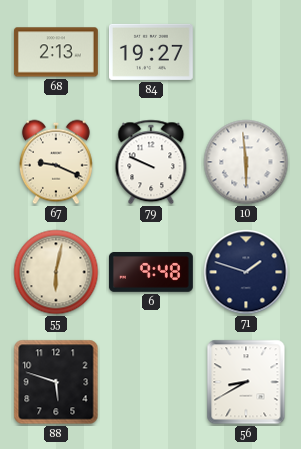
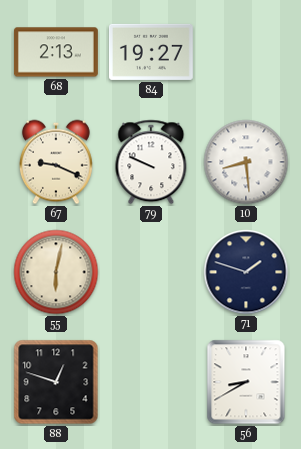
10: 5:59 -> 8:29
6: 9:48 -> none
88: 5:48 -> 12:48
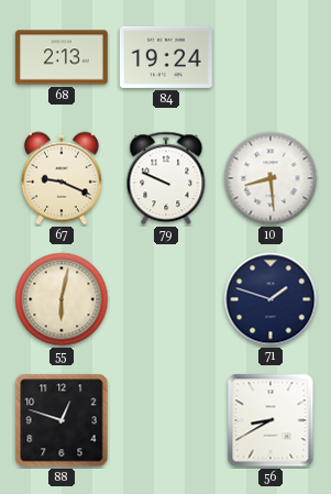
84: 19:27 -> 19:24
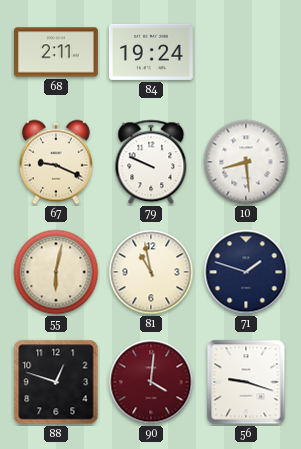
68: 2:13 -> 2:11
81: none -> 10:58
90: none -> 4:01
56: 8:40 -> 9:18
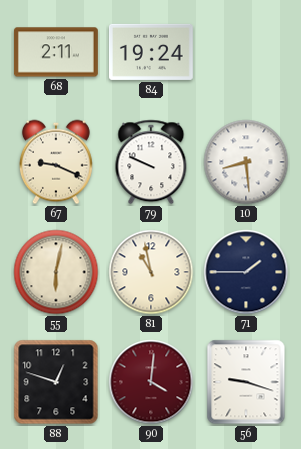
71: 1:48 -> 1:45
